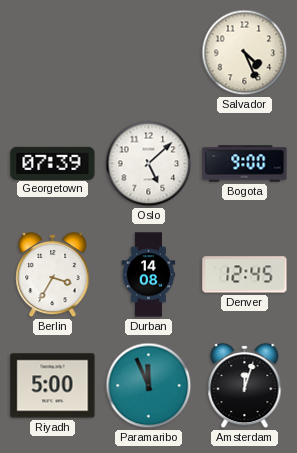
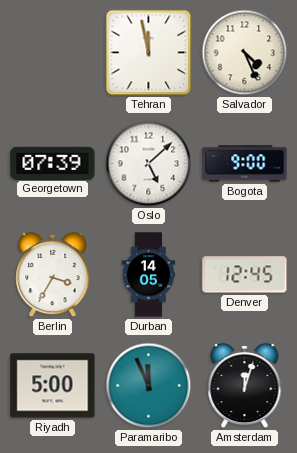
Tehran: none -> 11:58
Durban: 14:08 -> 14:05
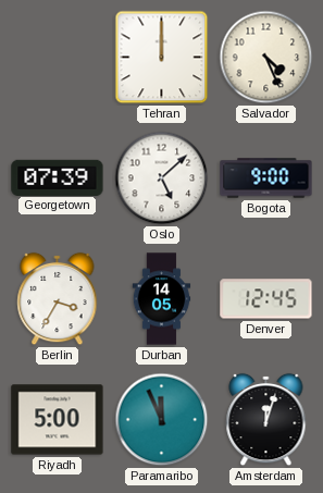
Tehran: 11:58 -> 12:00
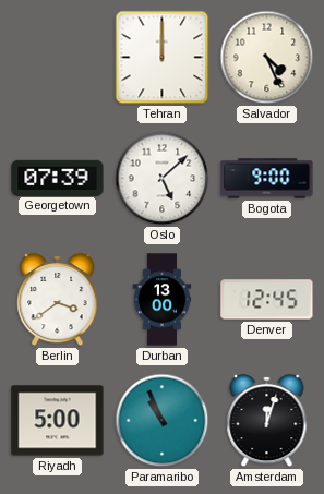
Berlin: 3:35 -> 3:39
Durban: 14:05 -> 13:00
Paramaribo: 11:56 -> 10:56
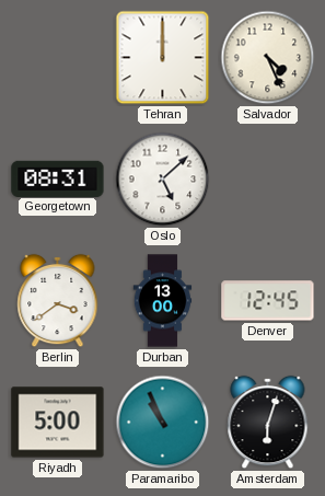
Georgetown: 07:39 -> 08:31
Bogota: 9:00 -> none
Amsterdam: 12:03 -> 6:03
